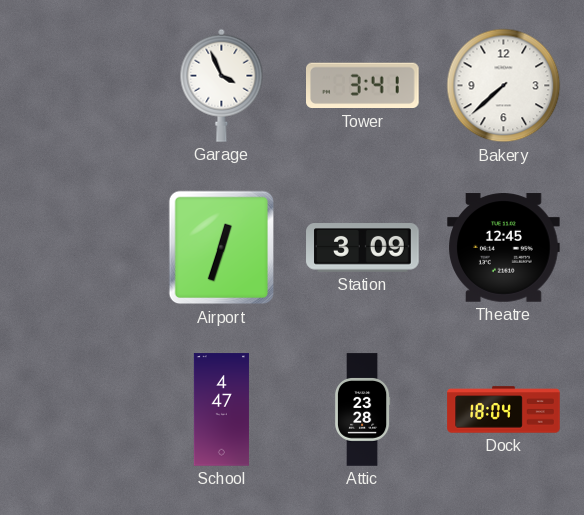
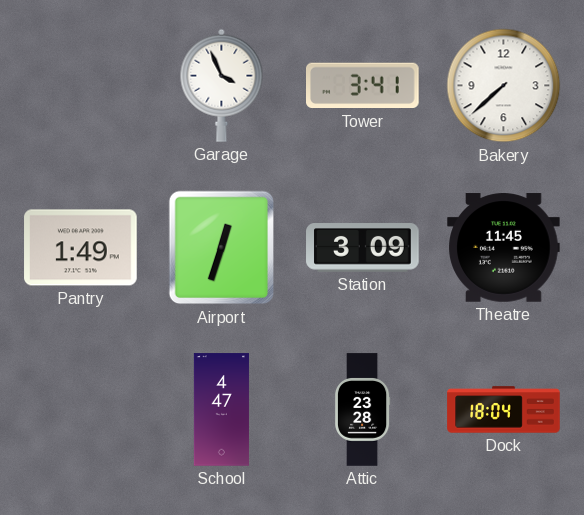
Pantry: none -> 1:49
Theatre: 12:45 -> 11:45
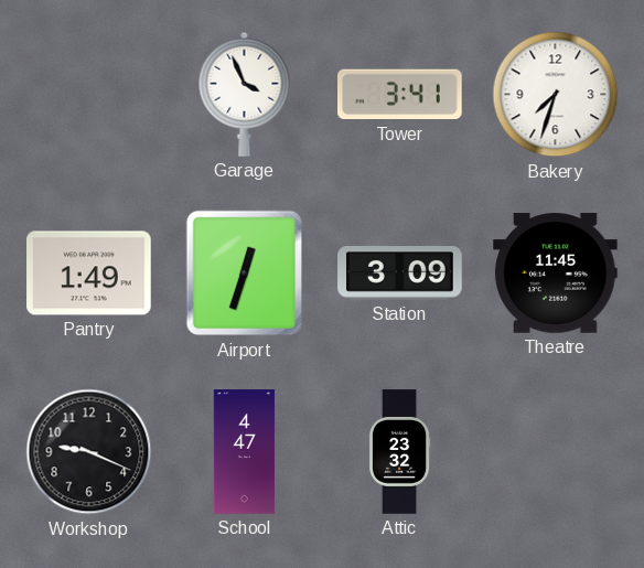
Bakery: 7:38 -> 7:33
Workshop: none -> 9:19
Attic: 23:28 -> 23:32
Dock: 18:04 -> none
